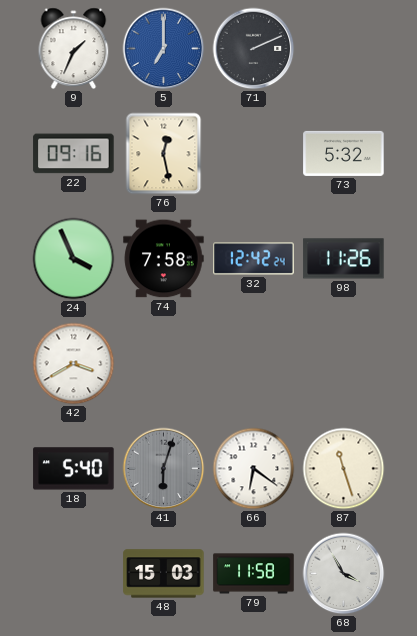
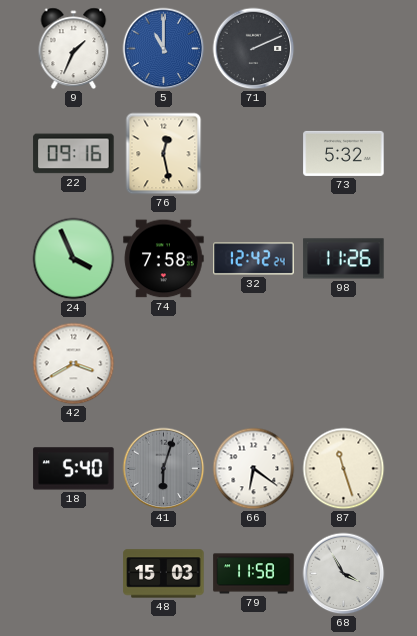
5: 7:00 -> 11:00
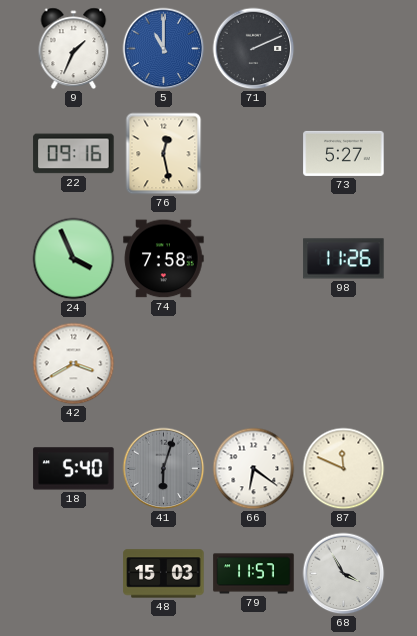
73: 5:32 -> 5:27
32: 12:42 -> none
87: 11:27 -> 11:49
79: 11:58 -> 11:57
